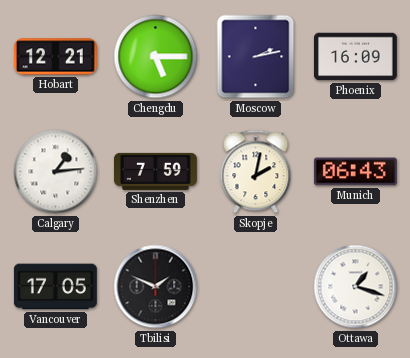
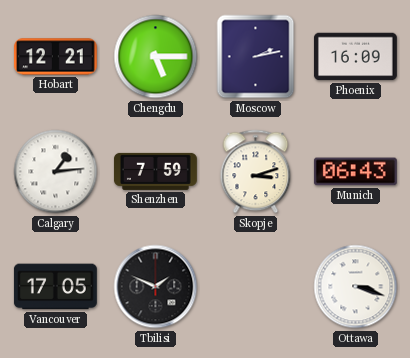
Skopje: 2:02 -> 3:12
Ottawa: 1:18 -> 3:18
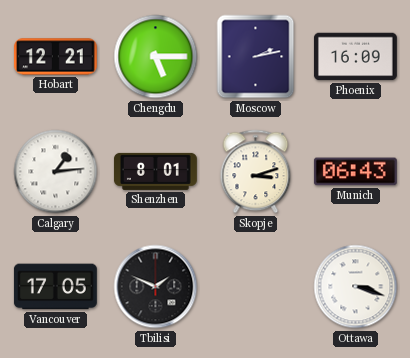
Shenzhen: 7:59 -> 8:01
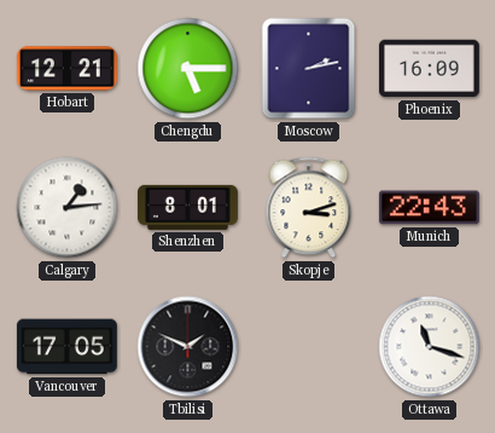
Munich: 06:43 -> 22:43
Ottawa: 3:18 -> 11:18
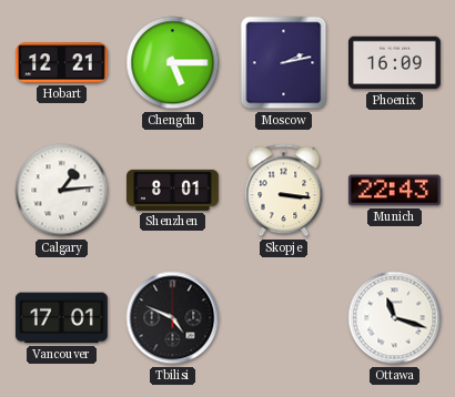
Skopje: 3:12 -> 3:16
Vancouver: 17:05 -> 17:01
Tbilisi: 1:49 -> 4:49
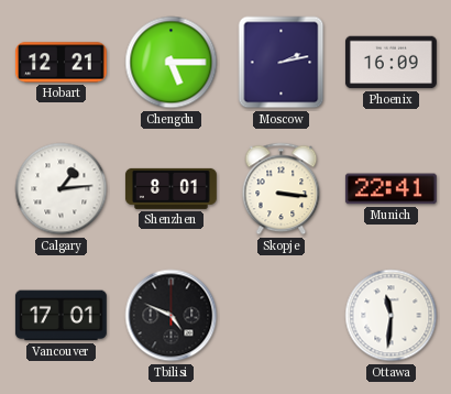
Munich: 22:43 -> 22:41
Ottawa: 11:18 -> 11:31
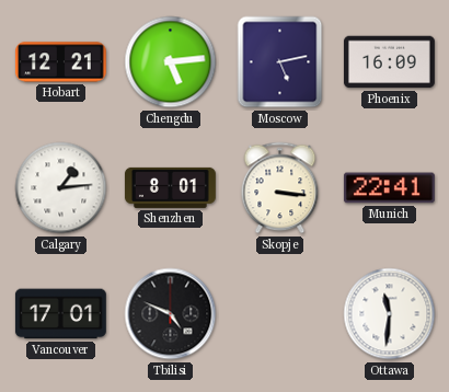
Chengdu: 5:15 -> 5:14
Moscow: 2:13 -> 5:13
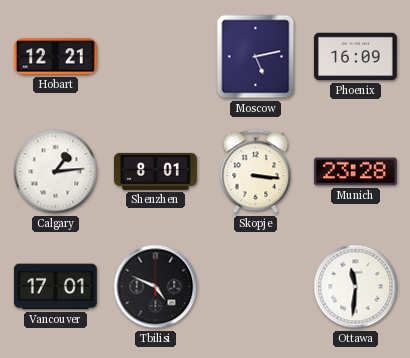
Chengdu: 5:14 -> none
Munich: 22:41 -> 23:28
